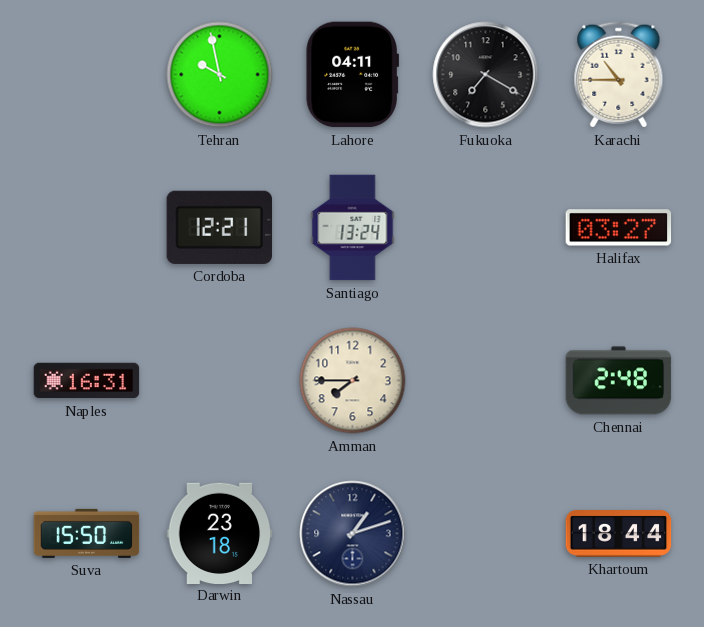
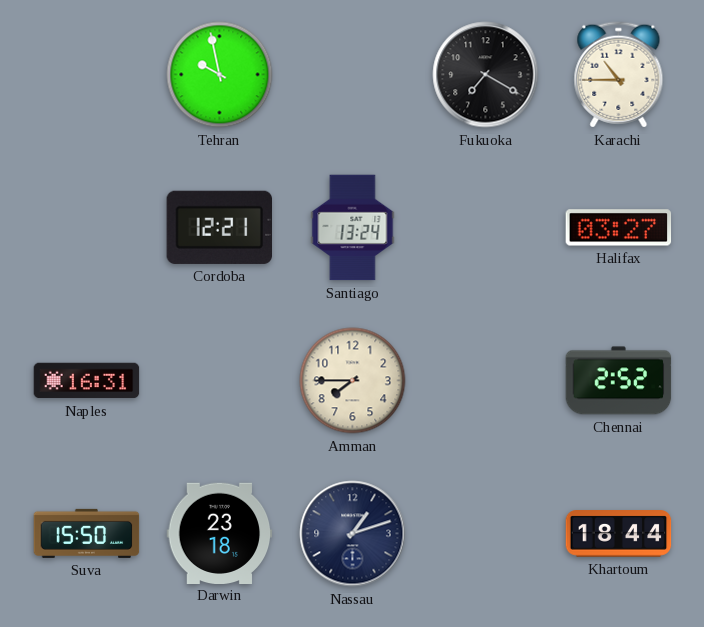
Lahore: 04:11 -> none
Chennai: 2:48 -> 2:52
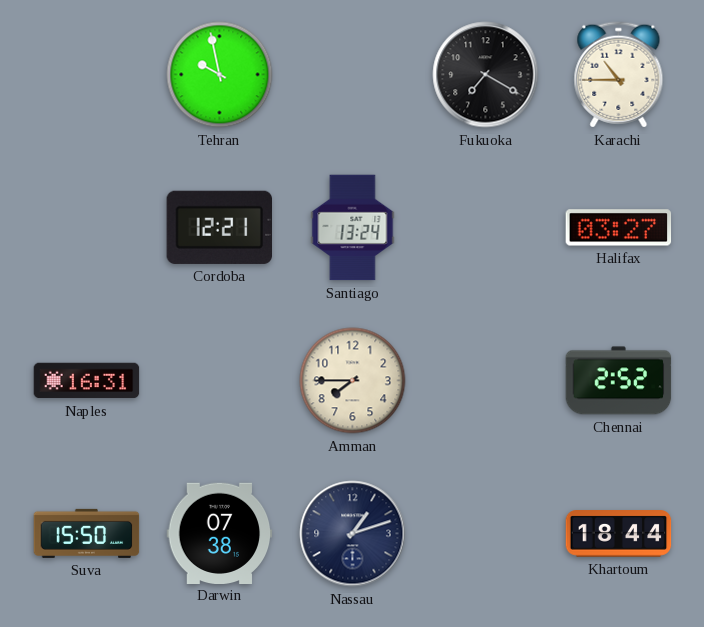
Darwin: 23:18 -> 07:38
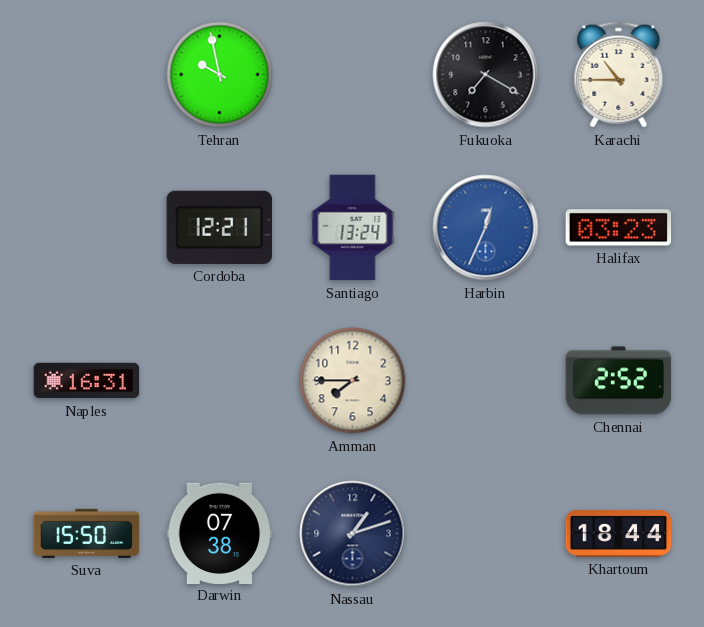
Harbin: none -> 12:34
Halifax: 03:27 -> 03:23
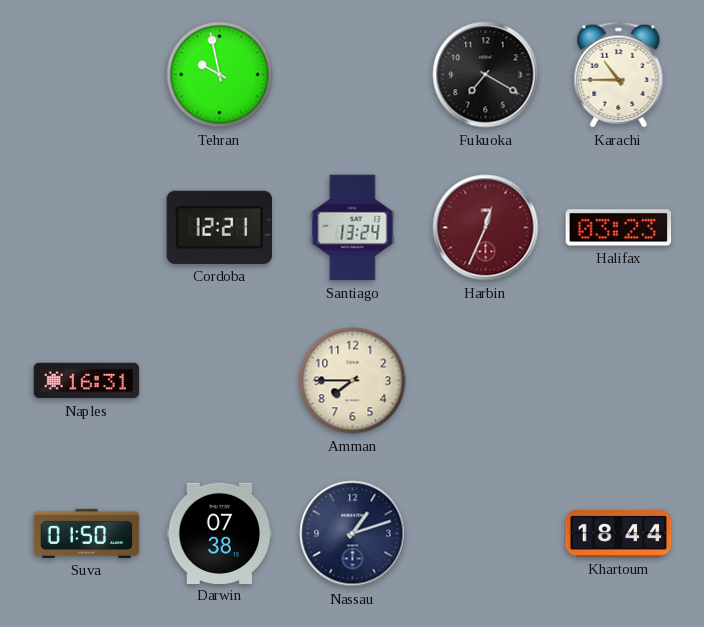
Harbin dial: blue -> burgundy
Chennai: 2:52 -> none
Suva: 15:50 -> 01:50
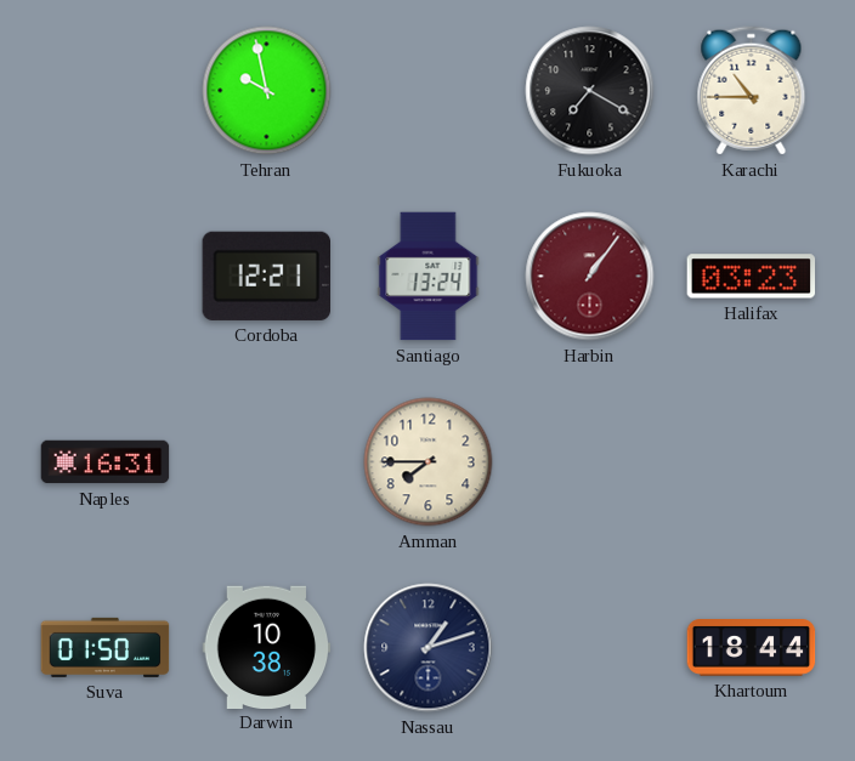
Harbin: 12:34 -> 1:06
Darwin: 07:38 -> 10:38
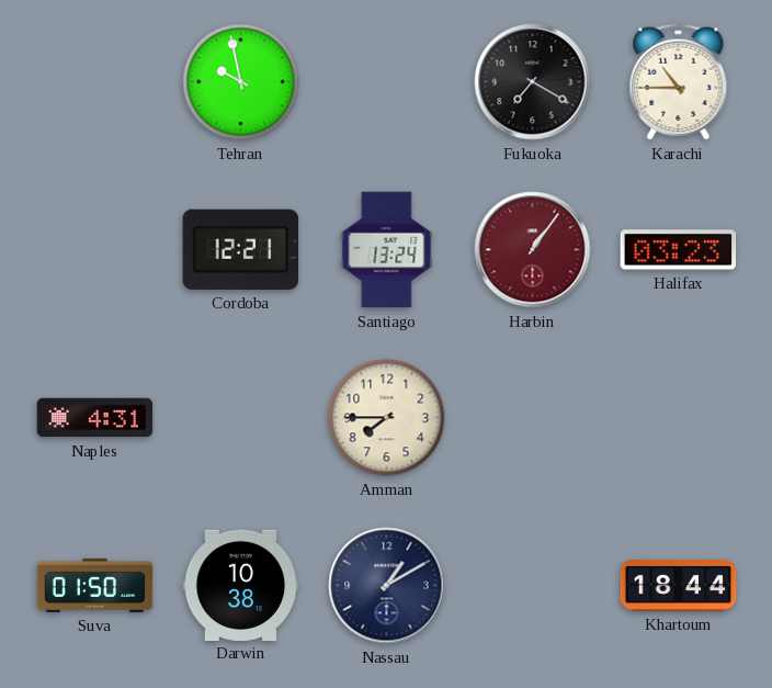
Naples: 16:31 -> 4:31
Nassau: 1:12 -> 1:10
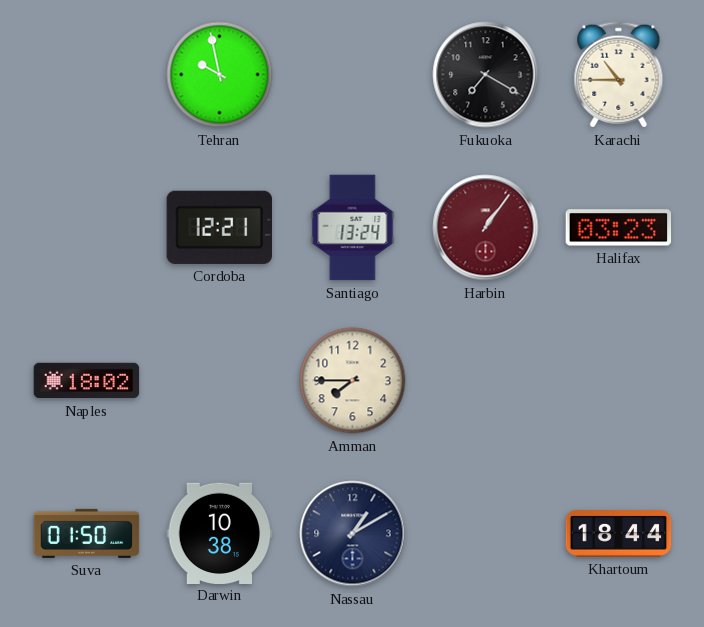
Naples: 4:31 -> 18:02
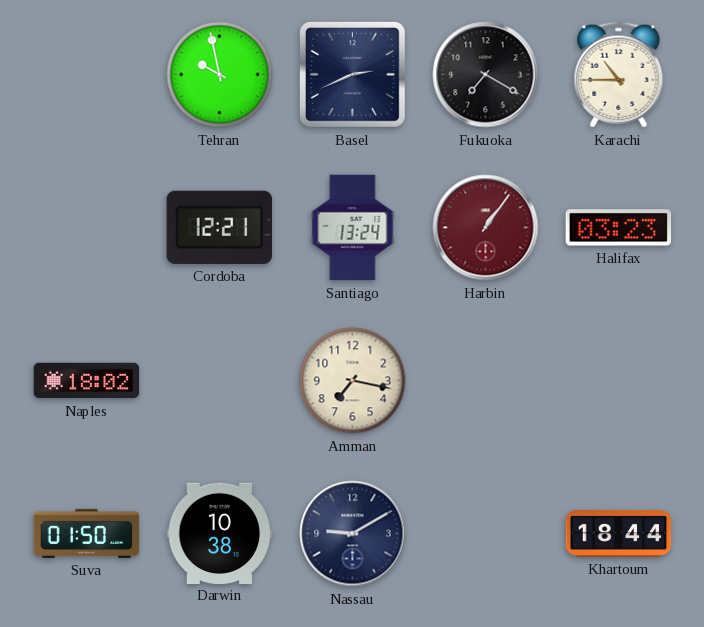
Basel: none -> 2:41
Amman: 7:45 -> 7:17
Nassau: 1:10 -> 9:10
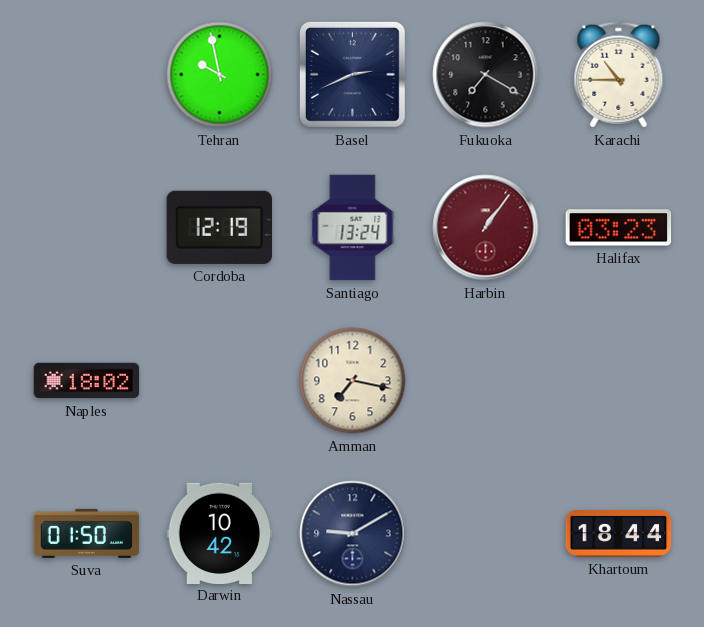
Cordoba: 12:21 -> 12:19
Darwin: 10:38 -> 10:42
